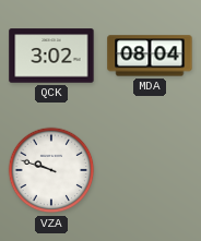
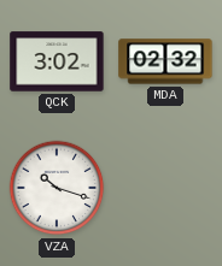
MDA: 08:04 -> 02:32
VZA: 9:48 -> 10:18
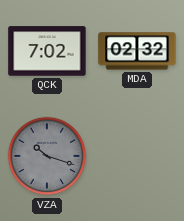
QCK: 3:02 -> 7:02
VZA dial: white -> grey
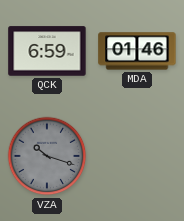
QCK: 7:02 -> 6:59
MDA: 02:32 -> 01:46
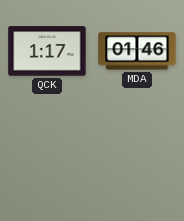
QCK: 6:59 -> 1:17
VZA: 10:18 -> none
